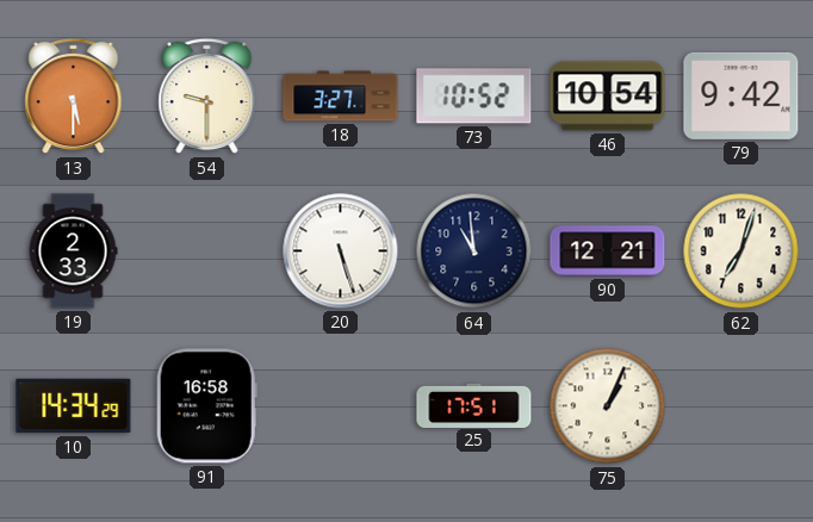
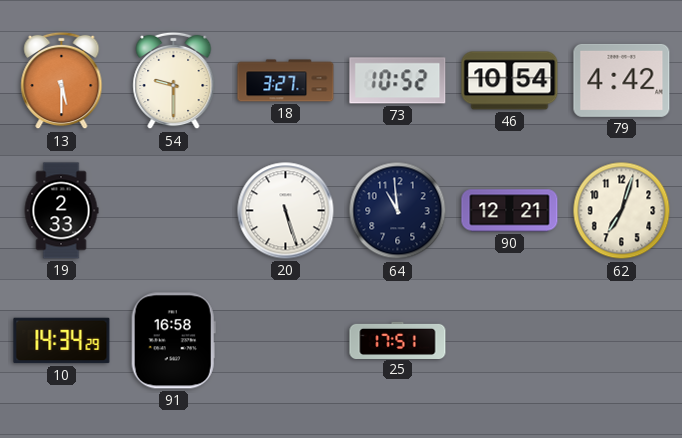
79: 9:42 -> 4:42
75: 1:04 -> none
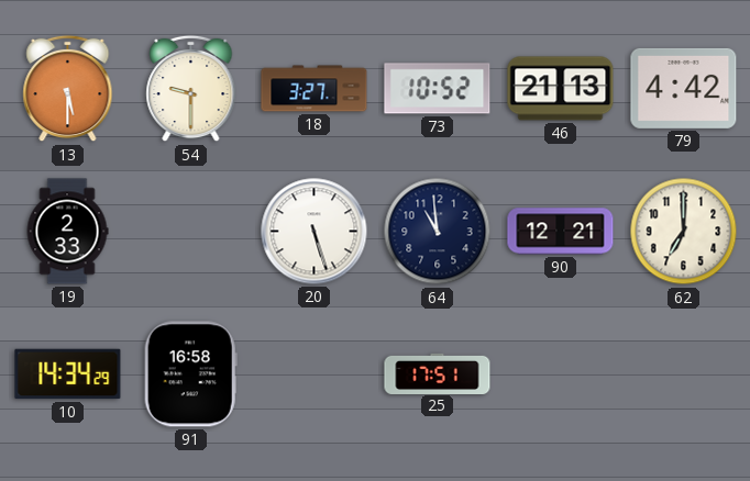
46: 10:54 -> 21:13
62: 7:03 -> 7:00
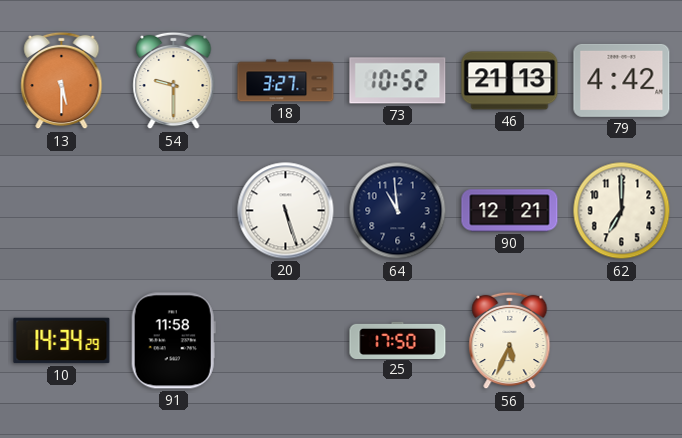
19: 2:33 -> none
91: 16:58 -> 11:58
25: 17:51 -> 17:50
56: none -> 5:34
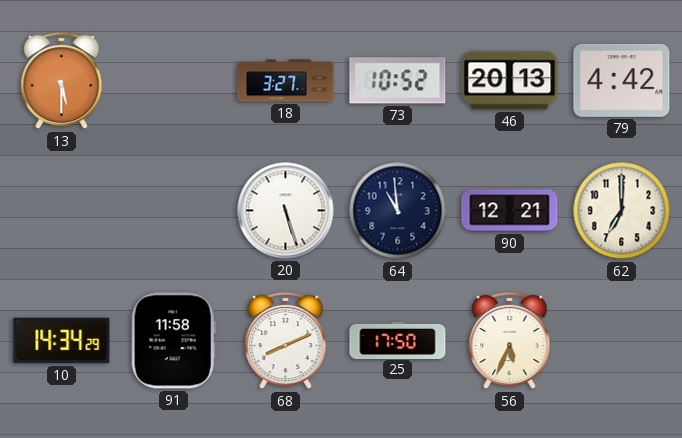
54: 9:30 -> none
46: 21:13 -> 20:13
68: none -> 8:11
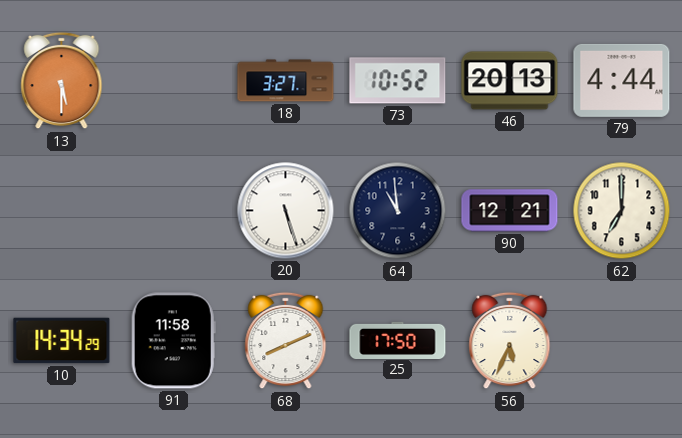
79: 4:42 -> 4:44
